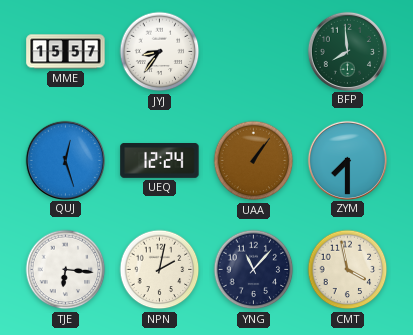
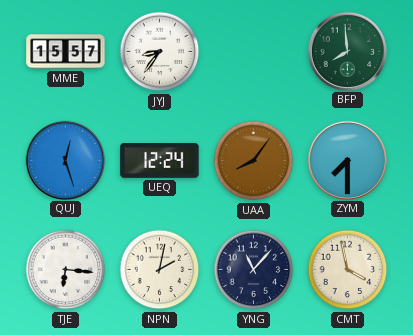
UAA: 1:06 -> 8:06
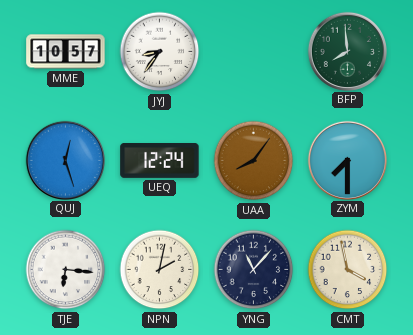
MME: 15:57 -> 10:57
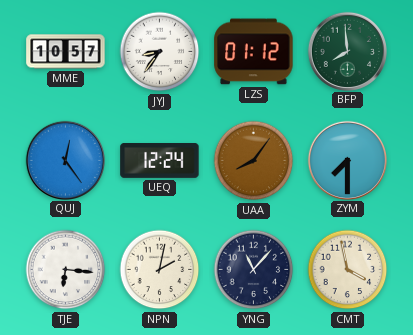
LZS: none -> 01:12
QUJ: 12:27 -> 12:24
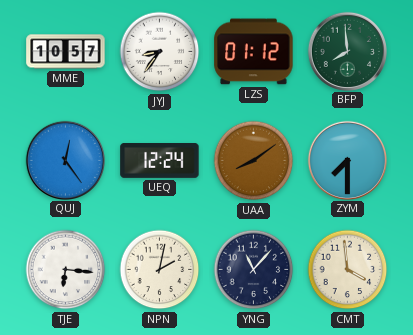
UAA: 8:06 -> 8:09
CMT: 3:58 -> 3:59
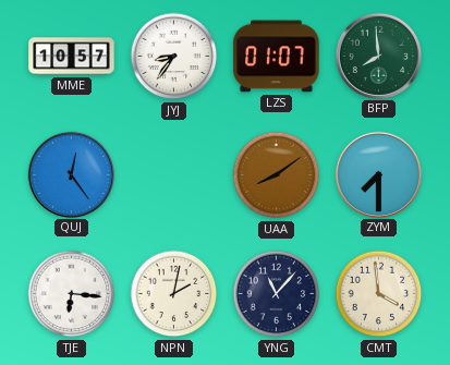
LZS: 01:12 -> 01:07
UEQ: 12:24 -> none
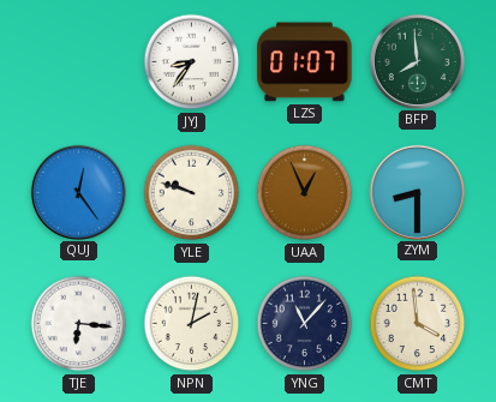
MME: 10:57 -> none
YLE: none -> 9:48
UAA: 8:09 -> 12:56
ZYM: 7:30 -> 8:30
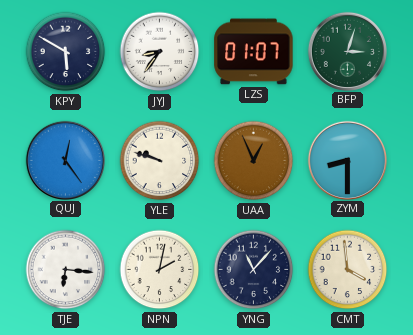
KPY: none -> 5:50
BFP: 7:59 -> 3:03
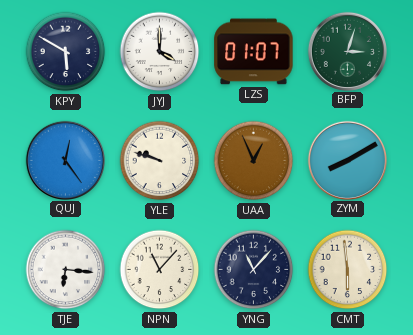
JYJ: 8:36 -> 4:00
ZYM: 8:30 -> 8:10
NPN: 2:02 -> 11:07
CMT: 3:59 -> 5:59
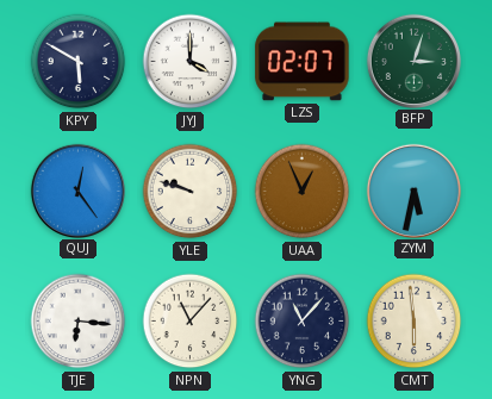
LZS: 01:07 -> 02:07
ZYM: 8:10 -> 5:32
